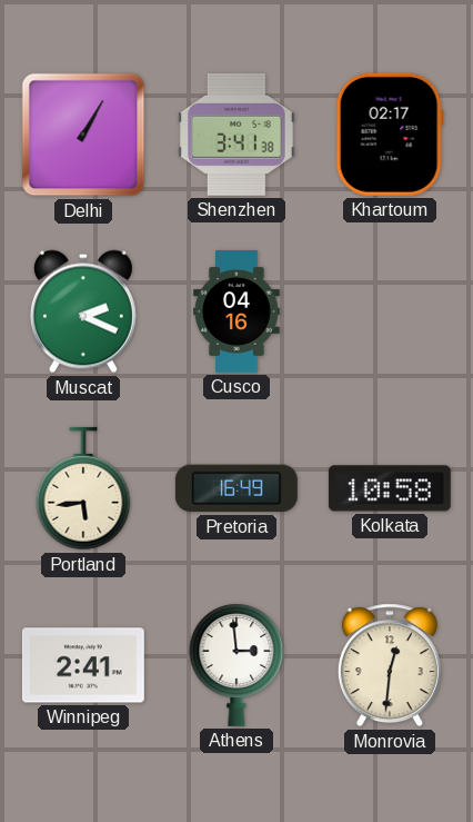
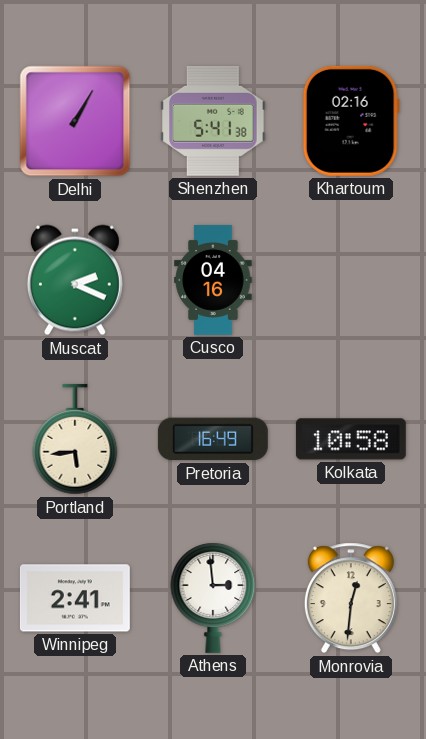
Shenzhen: 3:41 -> 5:41
Khartoum: 02:17 -> 02:16
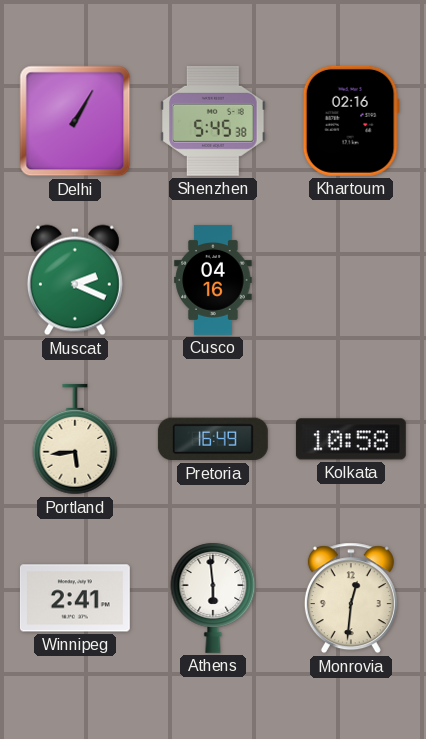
Shenzhen: 5:41 -> 5:45
Athens: 2:59 -> 5:59
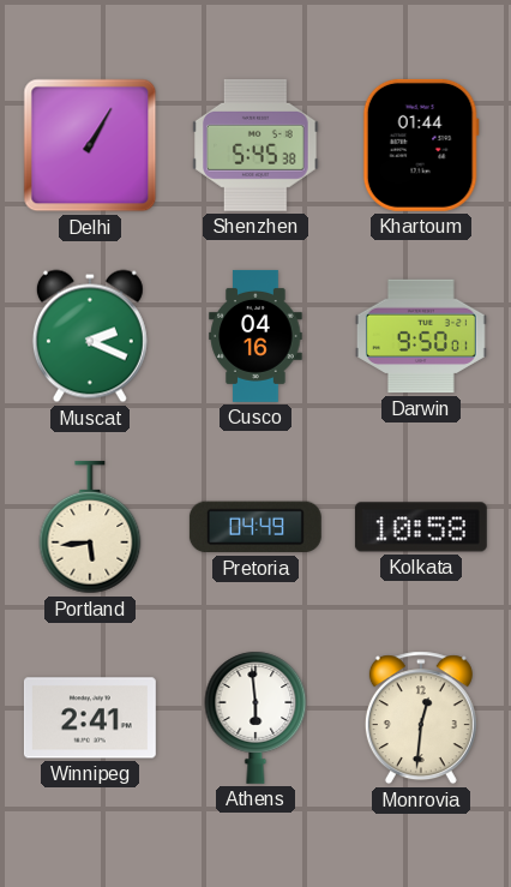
Khartoum: 02:16 -> 01:44
Darwin: none -> 9:50
Pretoria: 16:49 -> 04:49
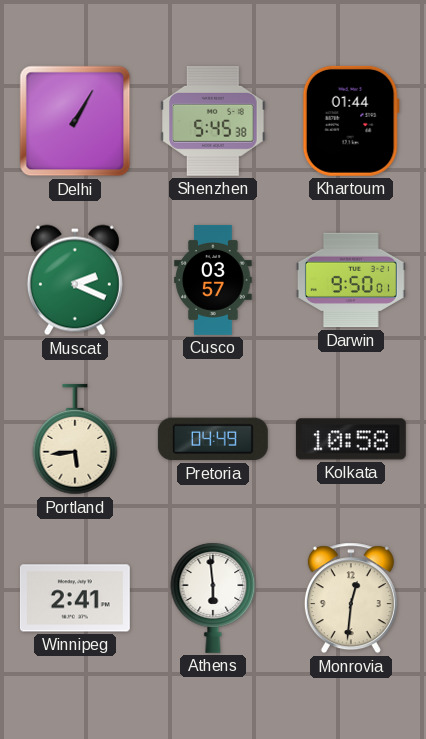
Cusco: 04:16 -> 03:57
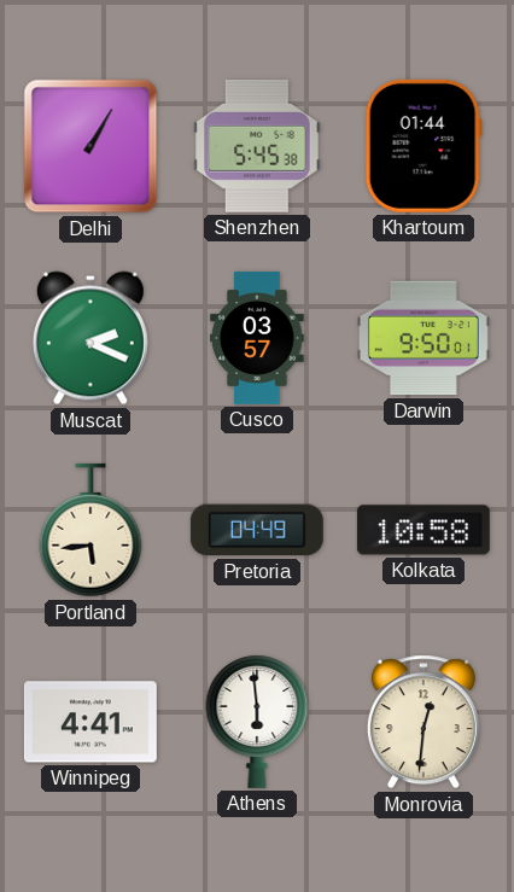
Winnipeg: 2:41 -> 4:41
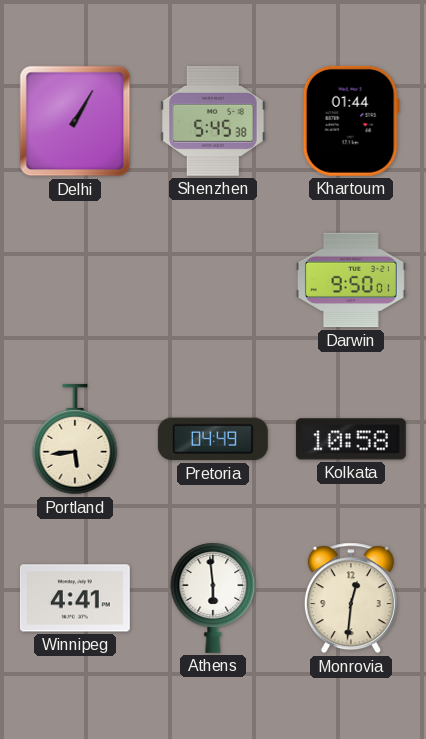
Muscat: 2:19 -> none
Cusco: 03:57 -> none
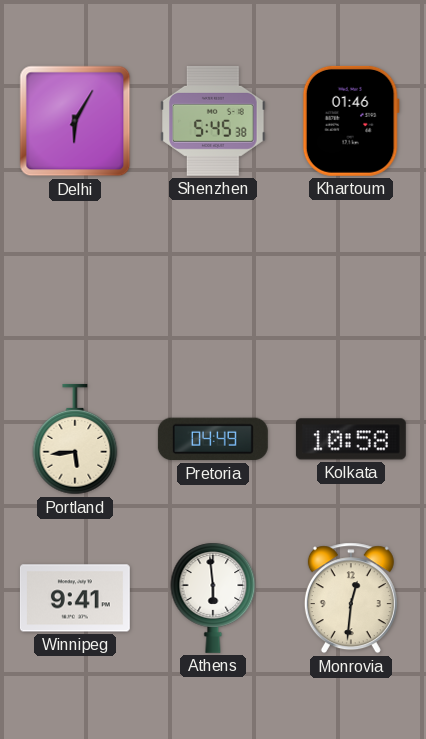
Delhi: 1:05 -> 6:05
Khartoum: 01:44 -> 01:46
Darwin: 9:50 -> none
Winnipeg: 4:41 -> 9:41
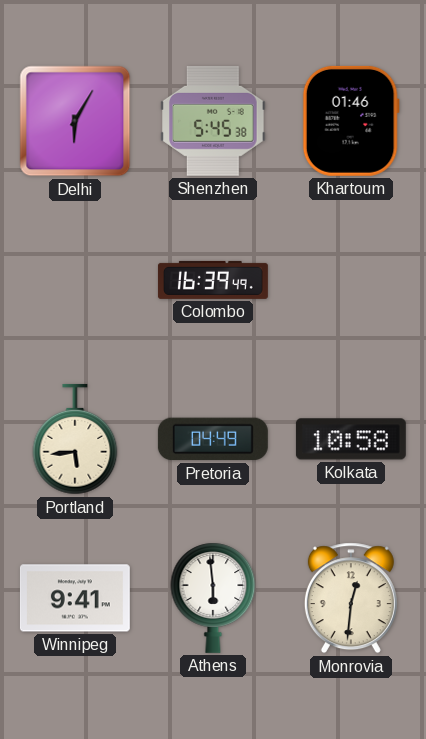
Colombo: none -> 16:39
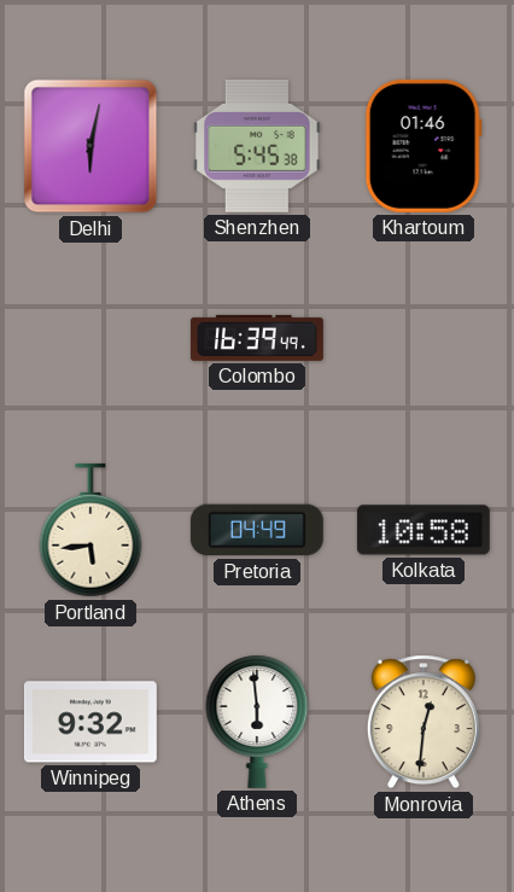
Delhi: 6:05 -> 6:02
Winnipeg: 9:41 -> 9:32
